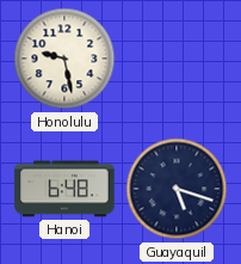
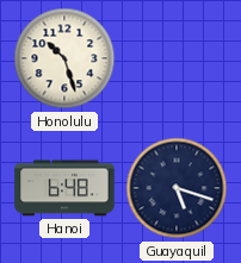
Honolulu: 9:28 -> 10:27
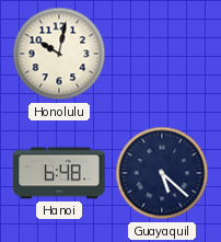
Honolulu: 10:27 -> 10:02
Guayaquil: 5:18 -> 5:22
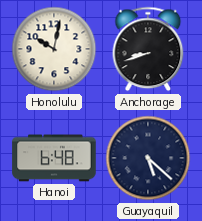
Anchorage: none -> 8:42
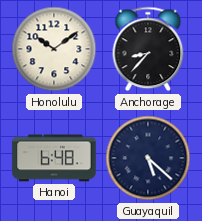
Honolulu: 10:02 -> 10:09
Anchorage: 8:42 -> 8:37
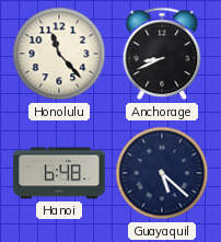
Honolulu: 10:09 -> 11:23
Anchorage: 8:37 -> 8:41
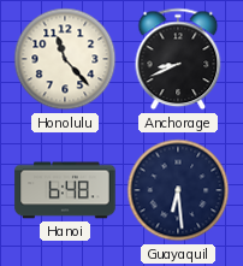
Guayaquil: 5:22 -> 6:29
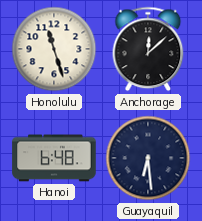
Honolulu: 11:23 -> 11:27
Anchorage: 8:41 -> 12:08
